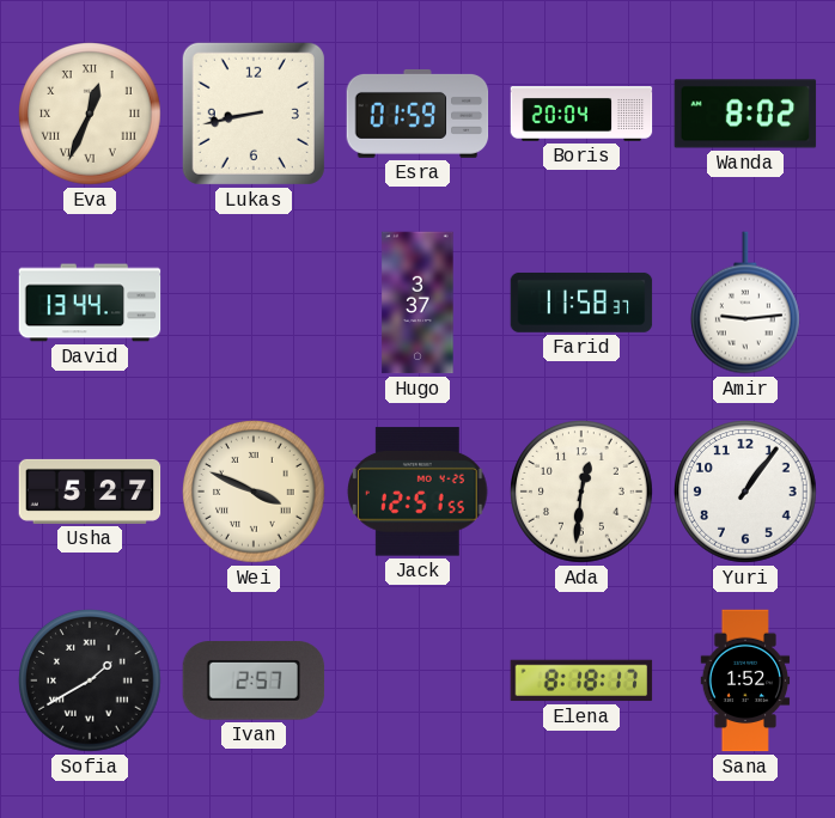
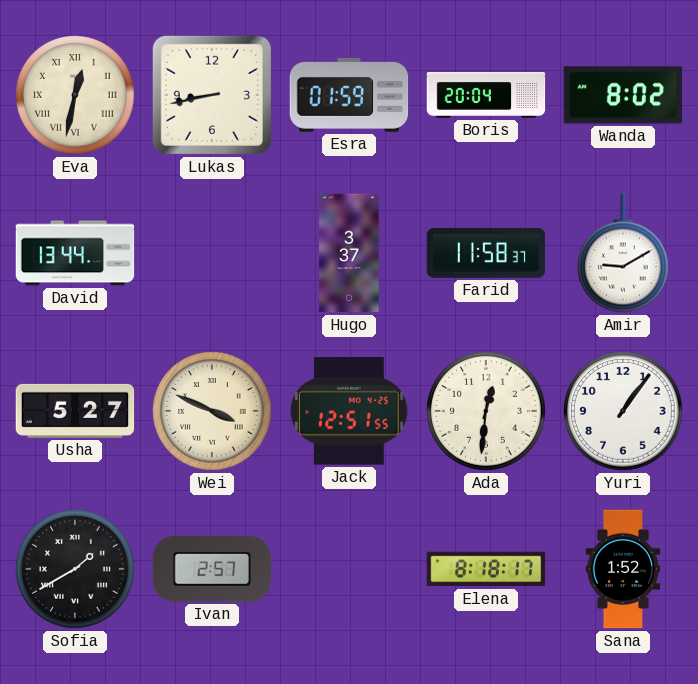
Eva: 12:34 -> 12:32
Amir: 9:14 -> 9:10
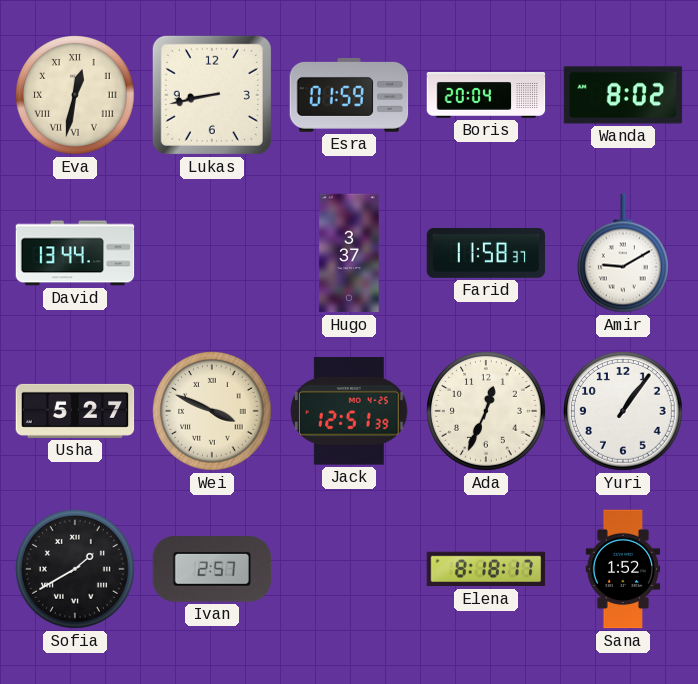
Jack: 12:51:55 -> 12:51:39
Ada: 12:31 -> 12:34
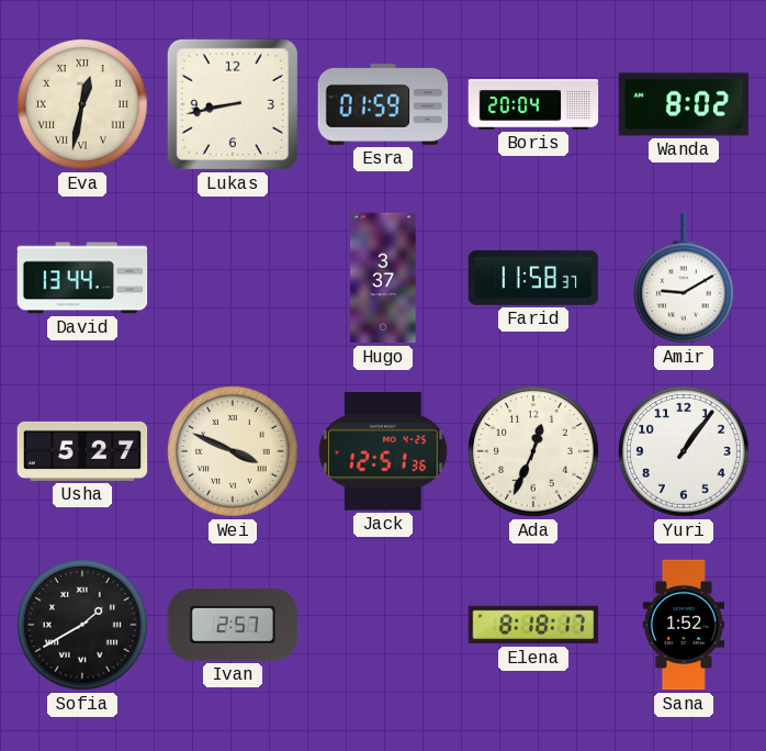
Jack: 12:51:39 -> 12:51:36
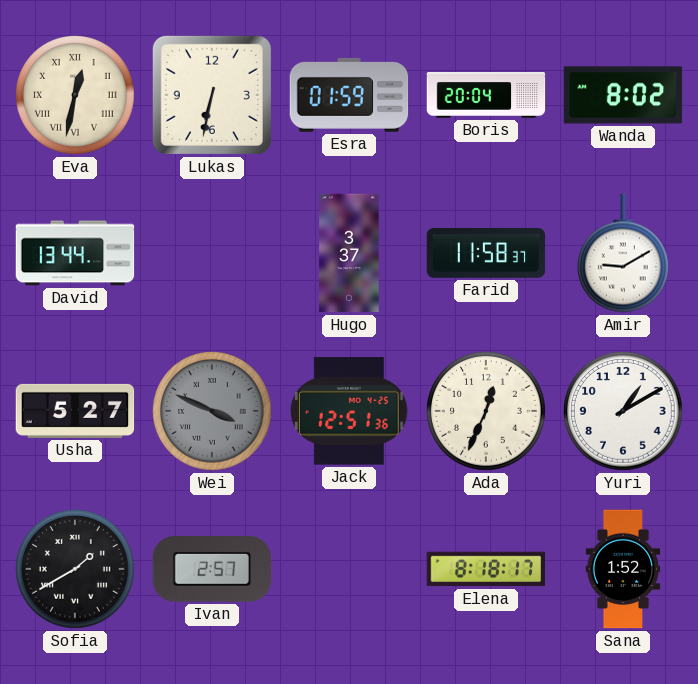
Lukas: 8:43 -> 6:32
Wei dial: cream -> grey
Yuri: 1:06 -> 1:10
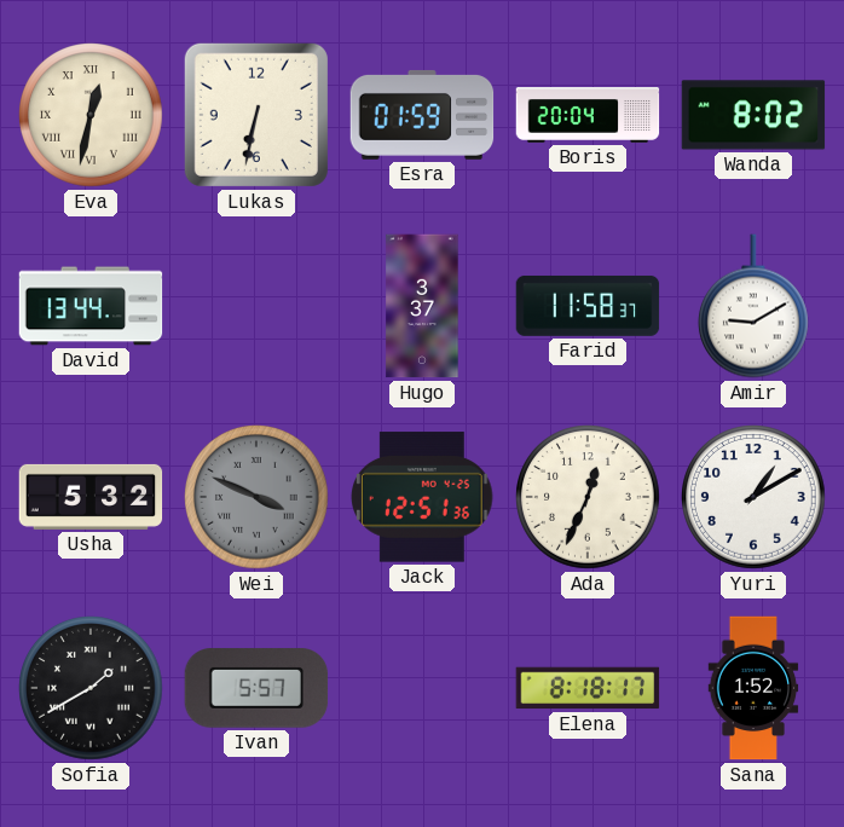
Usha: 5:27 -> 5:32
Ivan: 2:57 -> 5:57
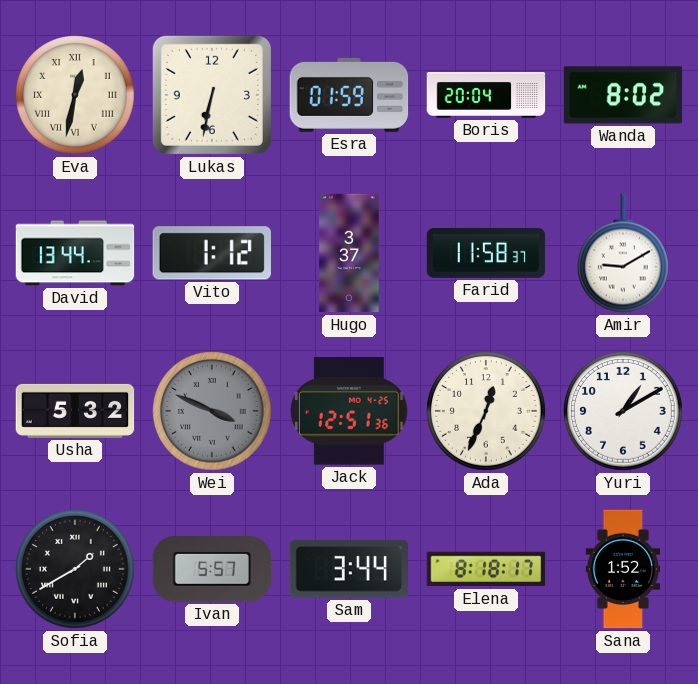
Vito: none -> 1:12
Sam: none -> 3:44
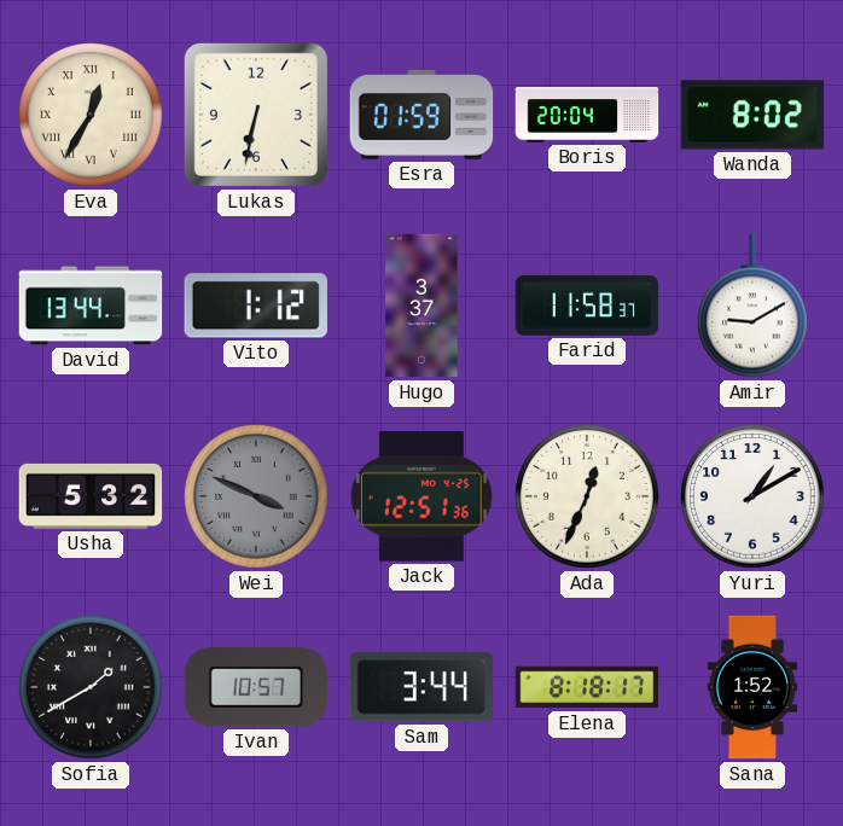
Eva: 12:32 -> 12:35
Ivan: 5:57 -> 10:57
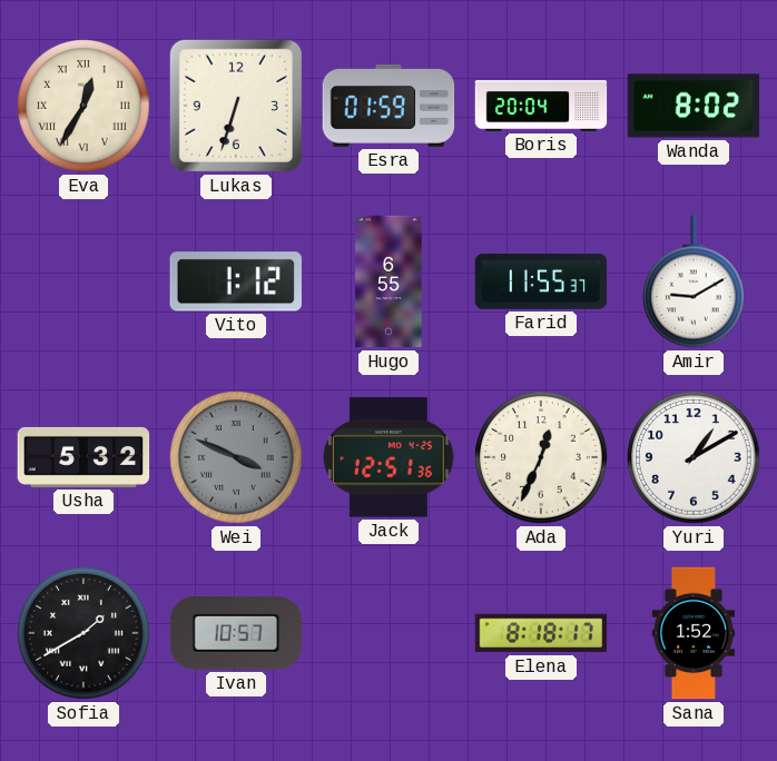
Lukas: 6:32 -> 6:33
David: 13:44 -> none
Hugo: 3:37 -> 6:55
Farid: 11:58 -> 11:55
Sam: 3:44 -> none
